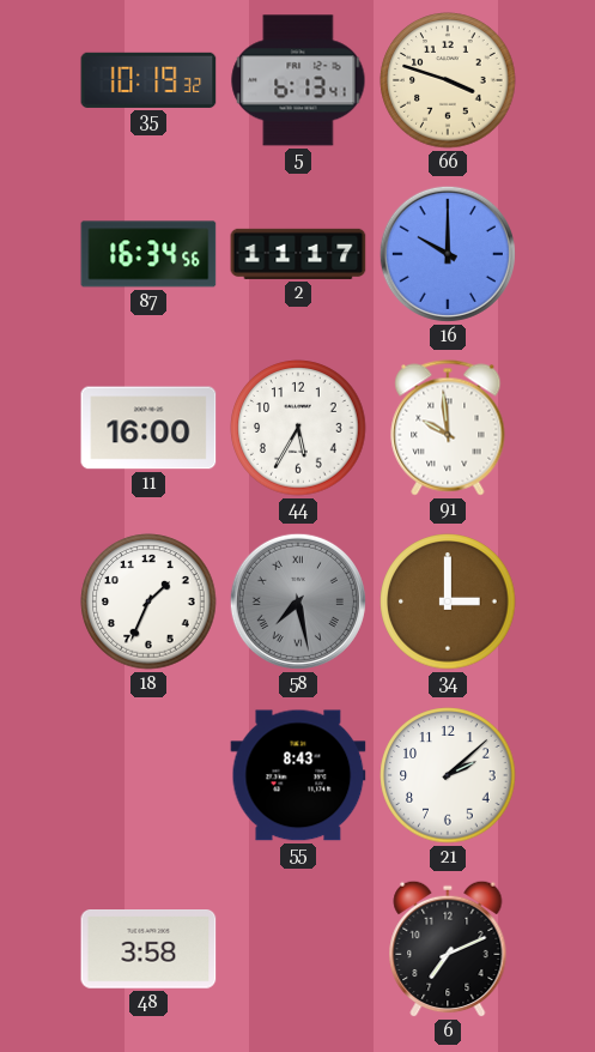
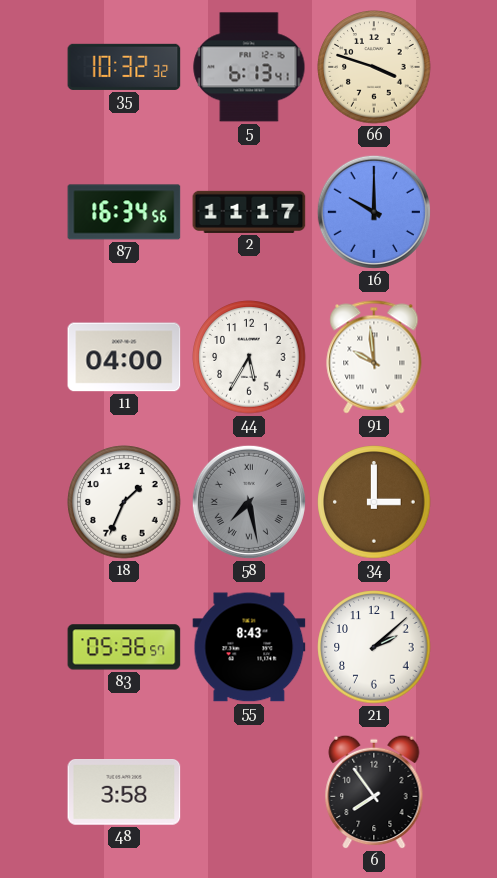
35: 10:19 -> 10:32
11: 16:00 -> 04:00
83: none -> 05:36
6: 7:11 -> 7:54
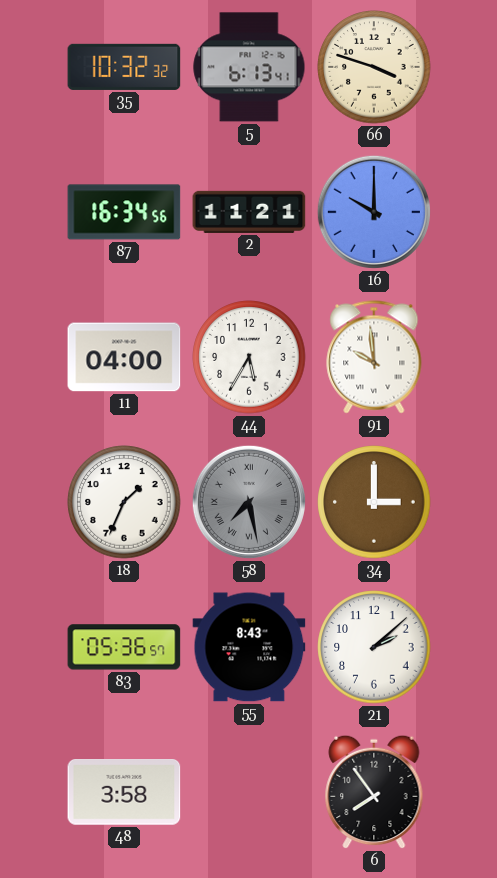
2: 11:17 -> 11:21
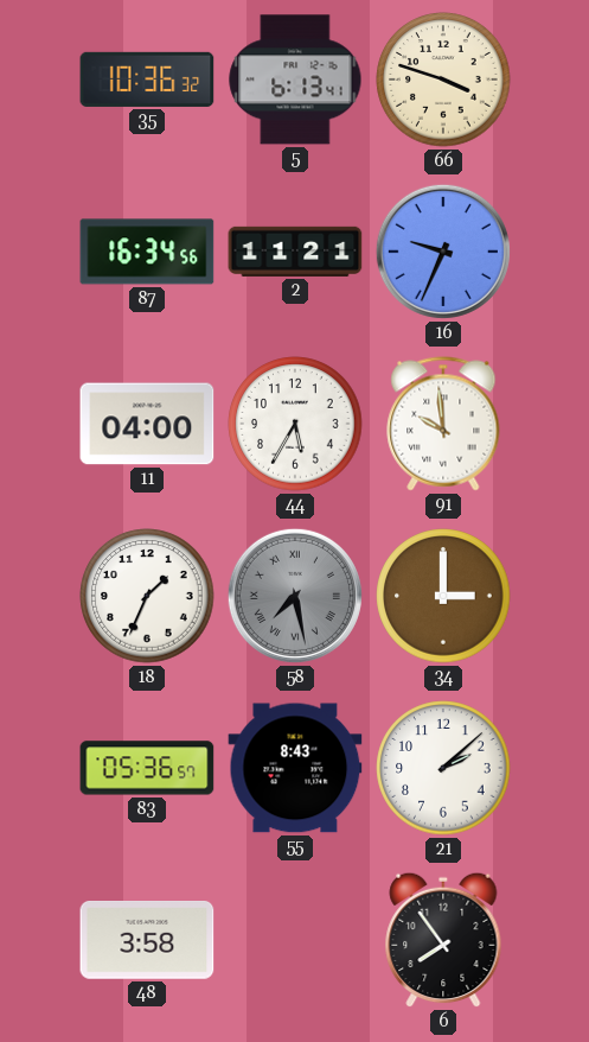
35: 10:32 -> 10:36
16: 10:00 -> 9:34
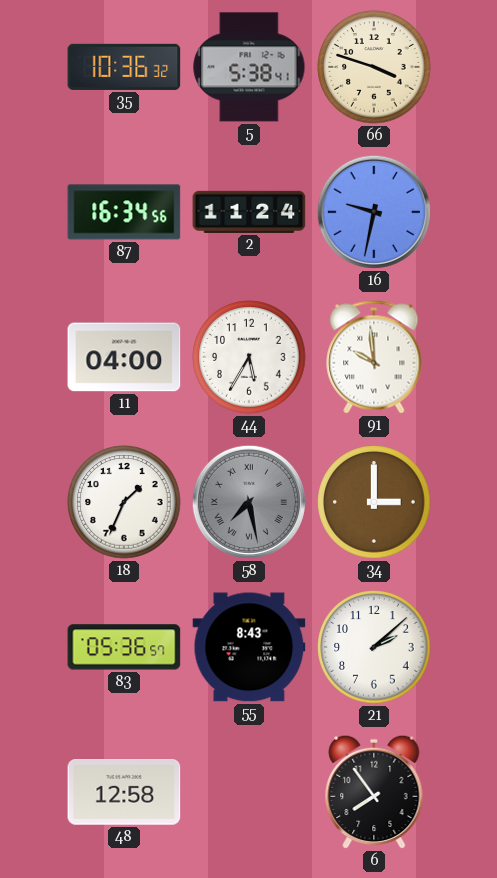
5: 6:13 -> 5:38
2: 11:21 -> 11:24
16: 9:34 -> 9:32
48: 3:58 -> 12:58
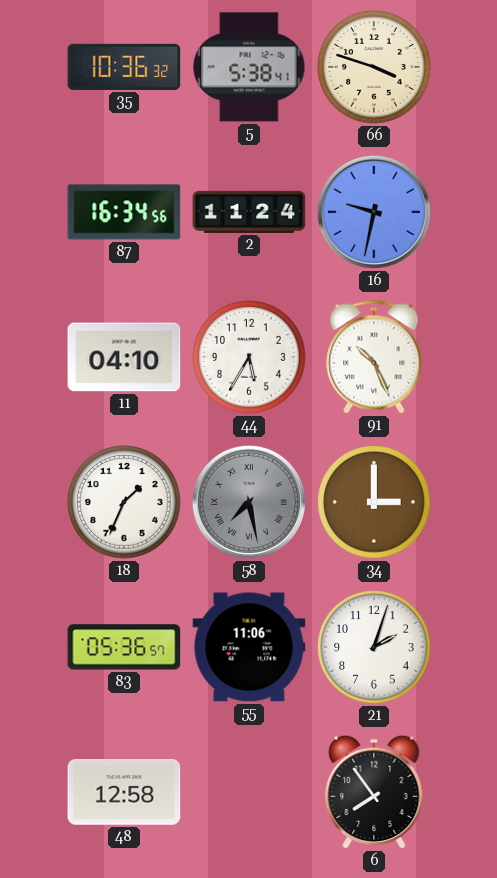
11: 04:00 -> 04:10
91: 9:59 -> 10:26
55: 8:43 -> 11:06
21: 2:08 -> 2:03
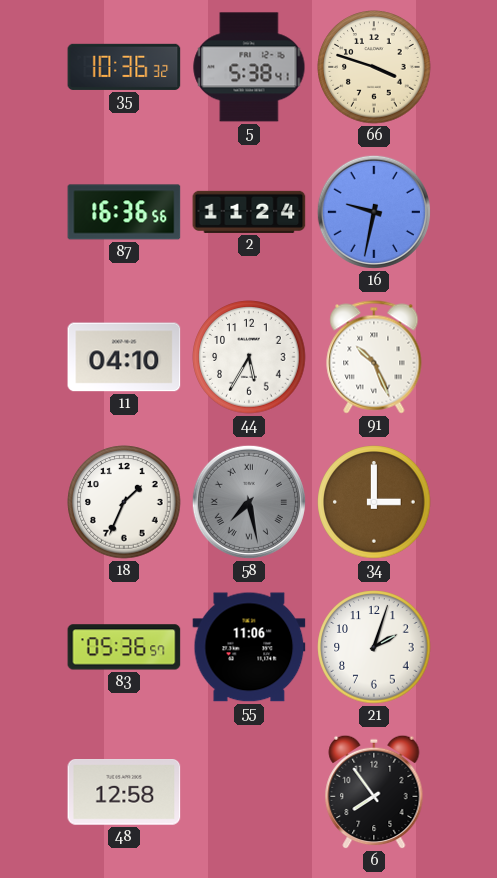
87: 16:34 -> 16:36
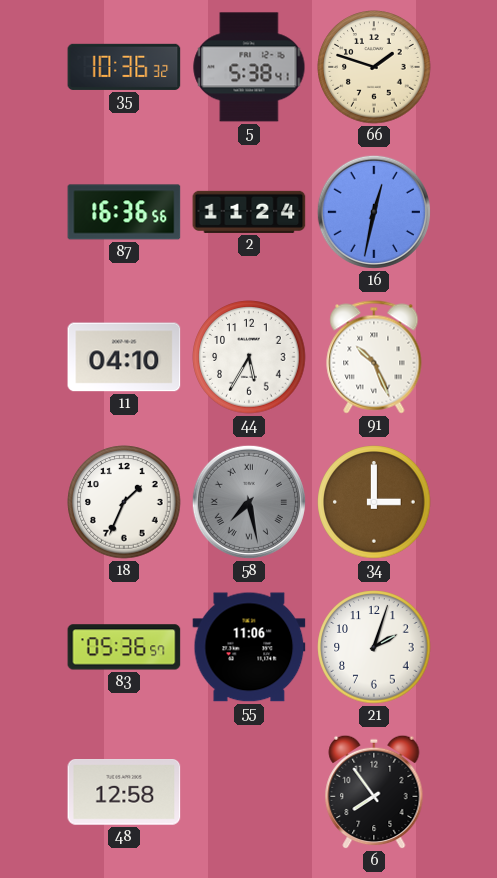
66: 3:48 -> 1:48
16: 9:32 -> 12:32
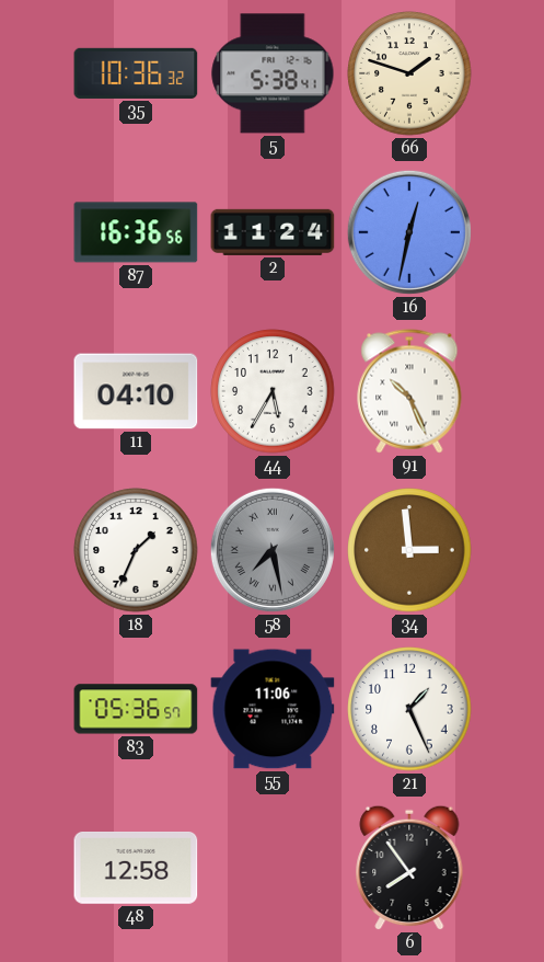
34: 3:00 -> 2:59
21: 2:03 -> 1:26
